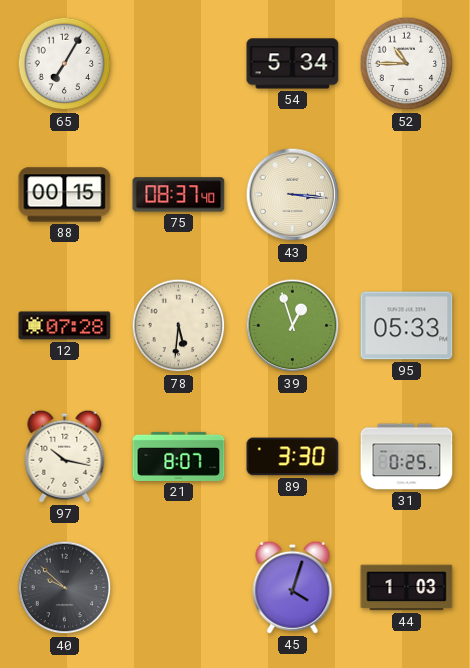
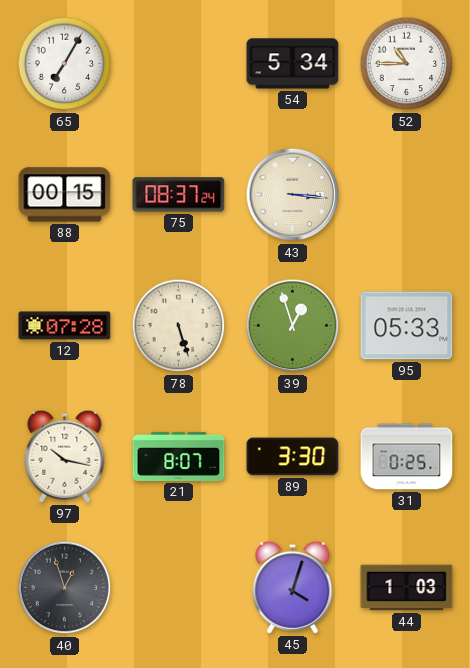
75: 08:37:40 -> 08:37:24
78: 5:31 -> 5:27
40: 9:52 -> 12:57
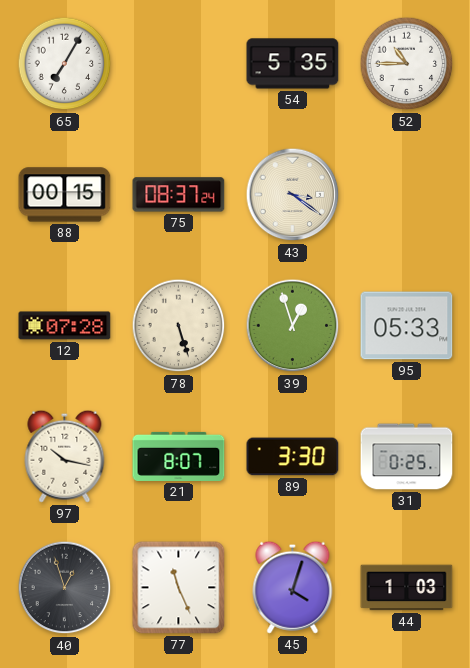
54: 5:34 -> 5:35
43: 3:16 -> 3:21
77: none -> 11:26
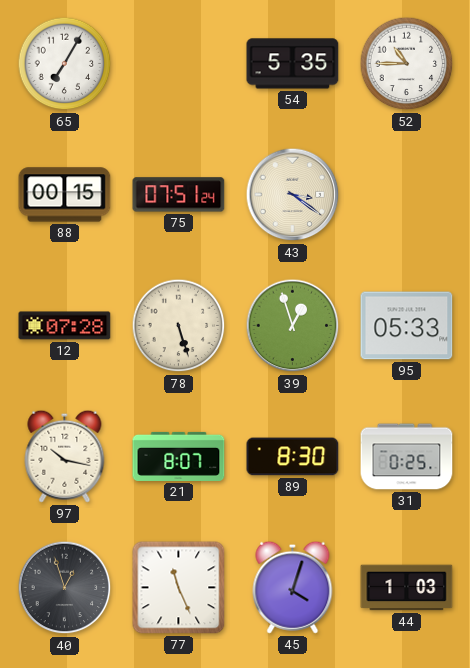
75: 08:37 -> 07:51
89: 3:30 -> 8:30
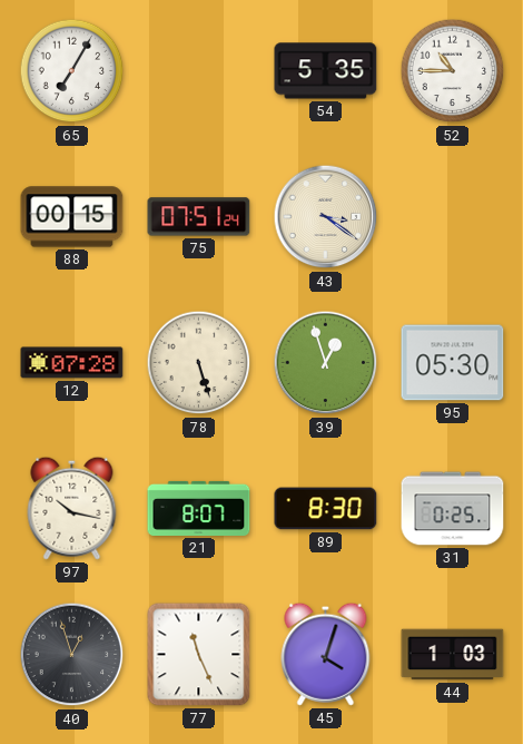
95: 05:33 -> 05:30
